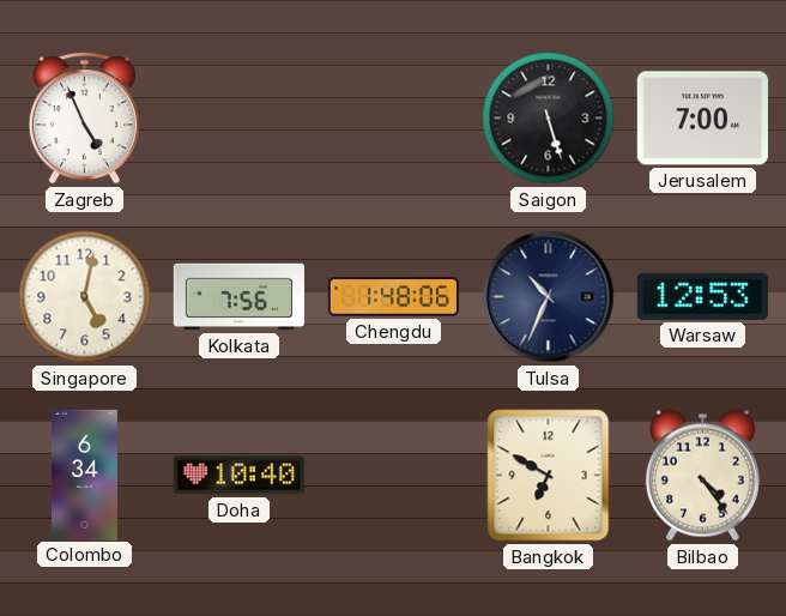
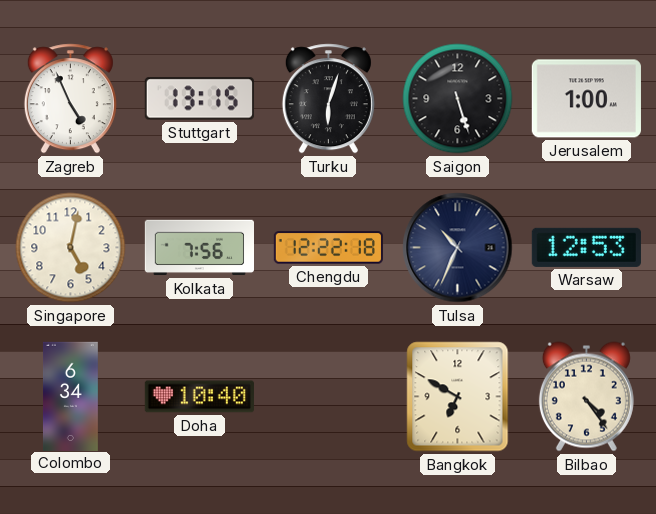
Stuttgart: none -> 13:15
Turku: none -> 6:03
Jerusalem: 7:00 -> 1:00
Chengdu: 1:48 -> 12:22
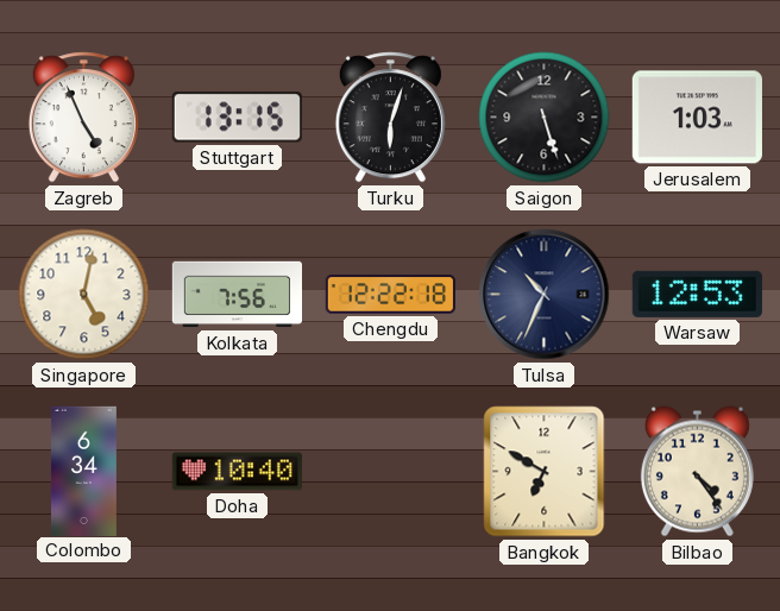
Jerusalem: 1:00 -> 1:03
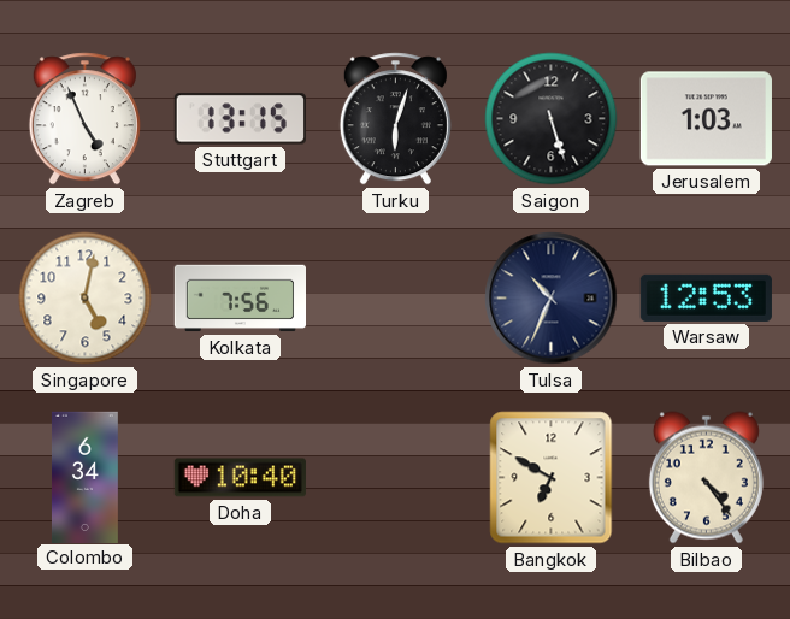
Chengdu: 12:22 -> none
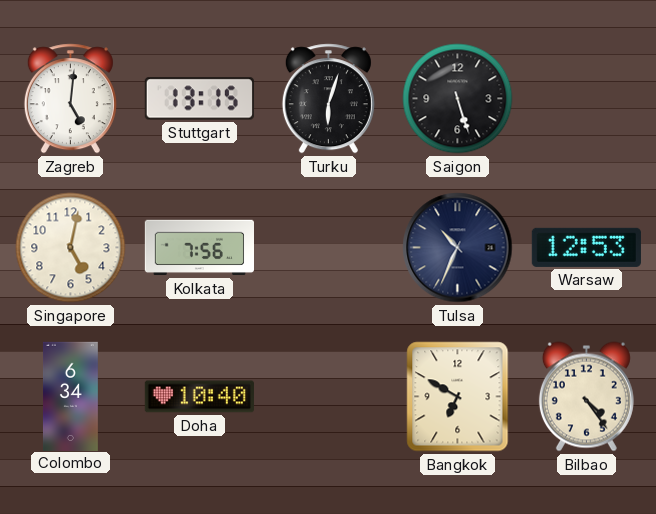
Zagreb: 4:56 -> 5:01
Jerusalem: 1:03 -> none
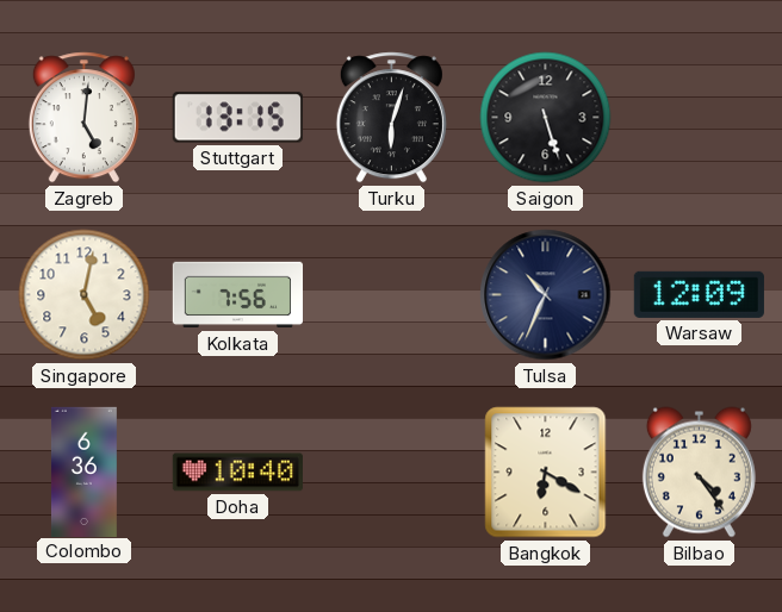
Warsaw: 12:53 -> 12:09
Colombo: 6:34 -> 6:36
Bangkok: 6:50 -> 6:20
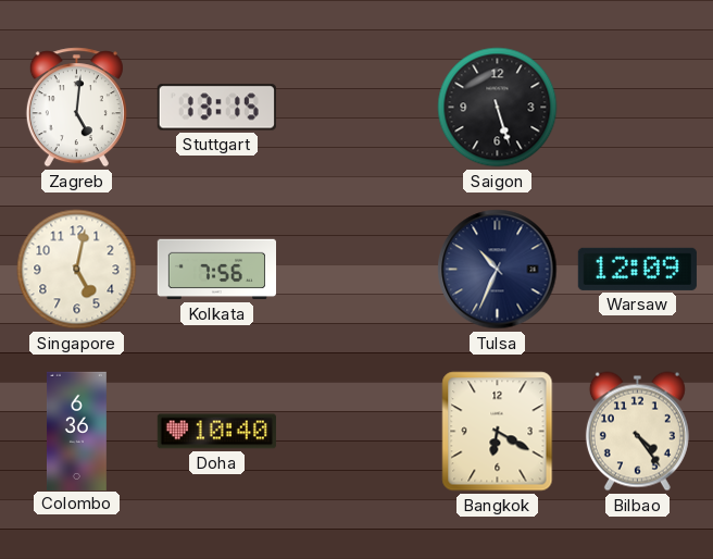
Turku: 6:03 -> none
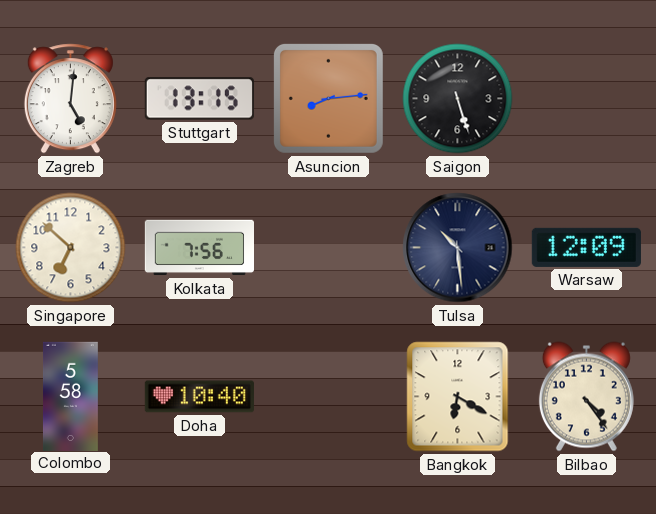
Asuncion: none -> 8:14
Singapore: 5:02 -> 6:52
Tulsa: 10:34 -> 10:29
Colombo: 6:36 -> 5:58
